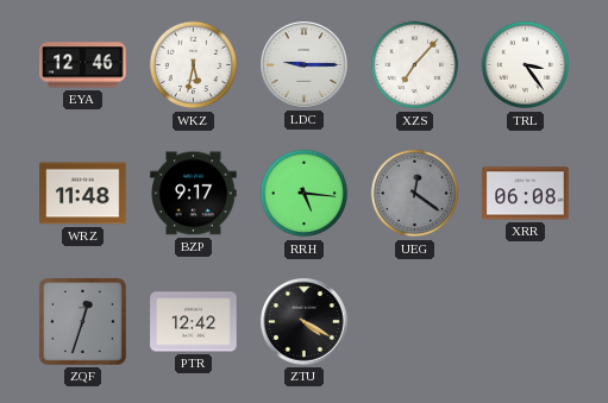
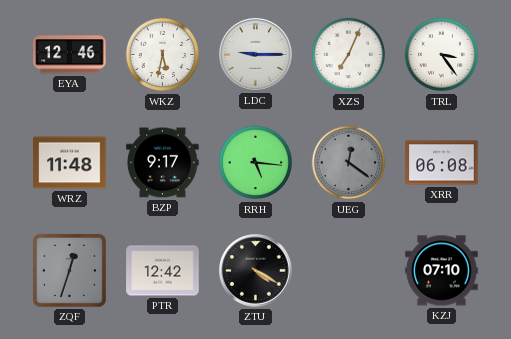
XZS: 7:07 -> 7:04
KZJ: none -> 07:10
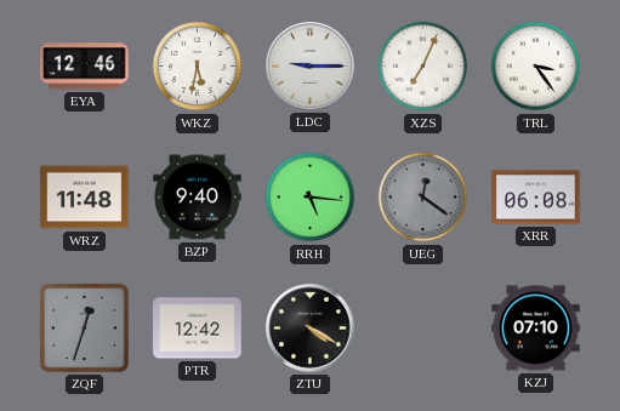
BZP: 9:17 -> 9:40
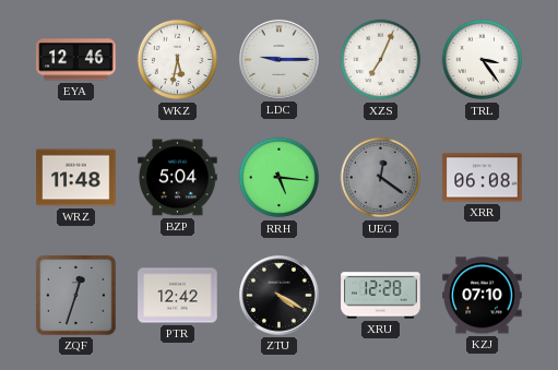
BZP: 9:40 -> 5:04
XRU: none -> 12:28
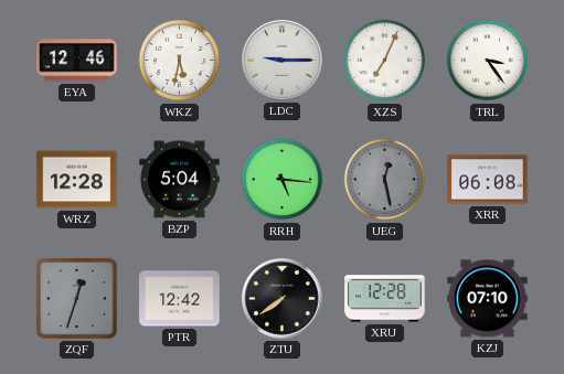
WRZ: 11:48 -> 12:28
UEG: 12:21 -> 12:28
ZTU: 4:20 -> 7:39
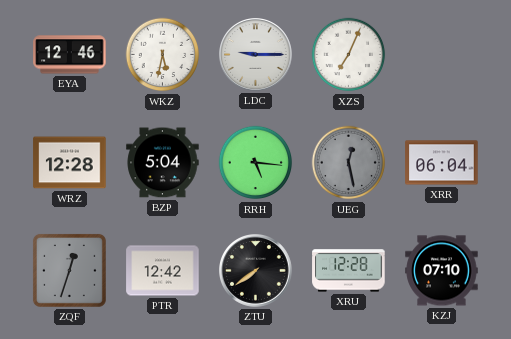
TRL: 3:24 -> none
XRR: 06:08 -> 06:04
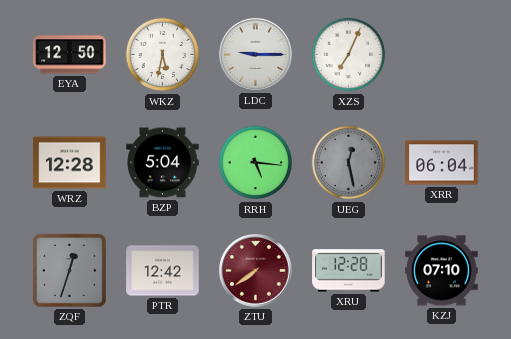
EYA: 12:46 -> 12:50
ZTU dial: black -> burgundy
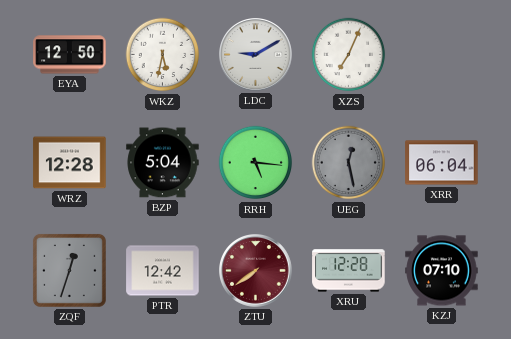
LDC: 9:15 -> 9:10
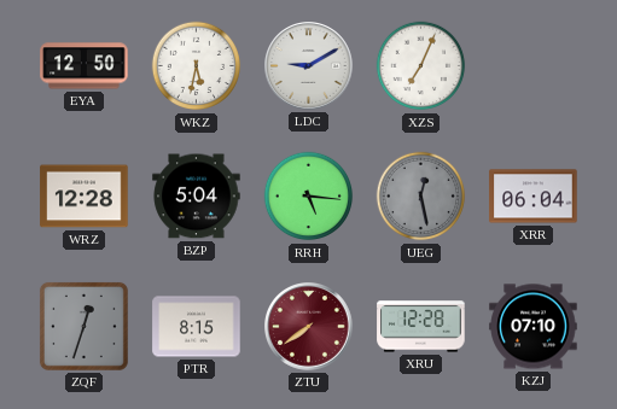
PTR: 12:42 -> 8:15
